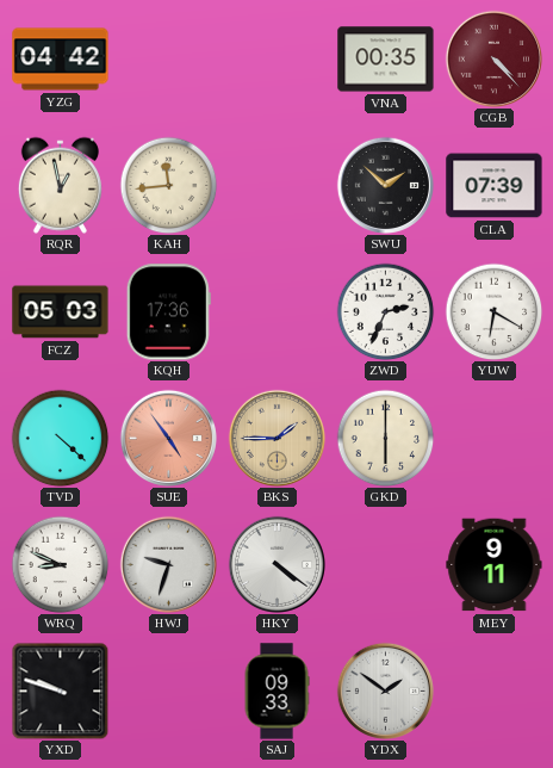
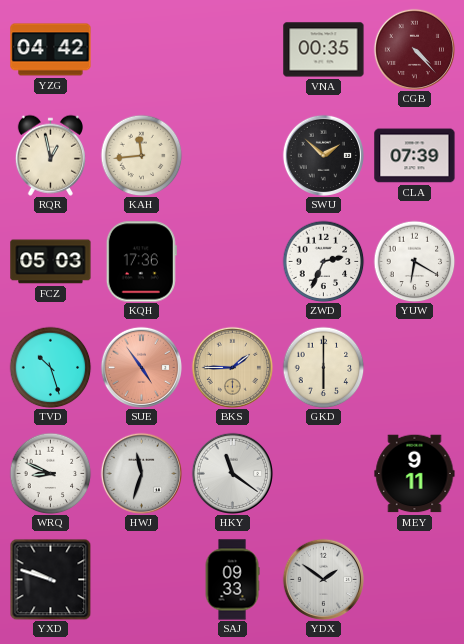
TVD: 4:22 -> 10:27
HWJ: 9:33 -> 11:33
HKY: 4:21 -> 11:21
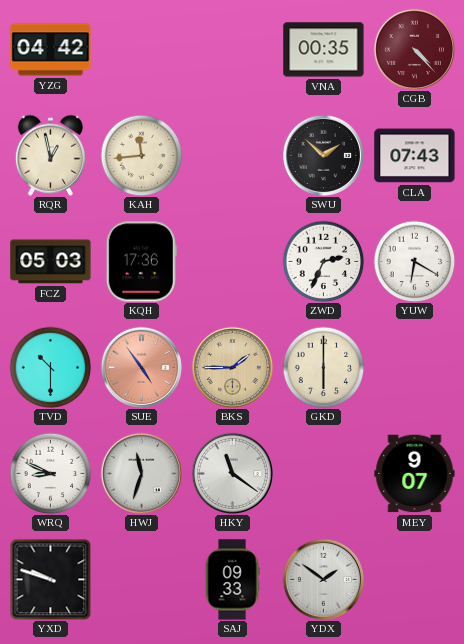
CLA: 07:39 -> 07:43
TVD: 10:27 -> 10:30
MEY: 9:11 -> 9:07
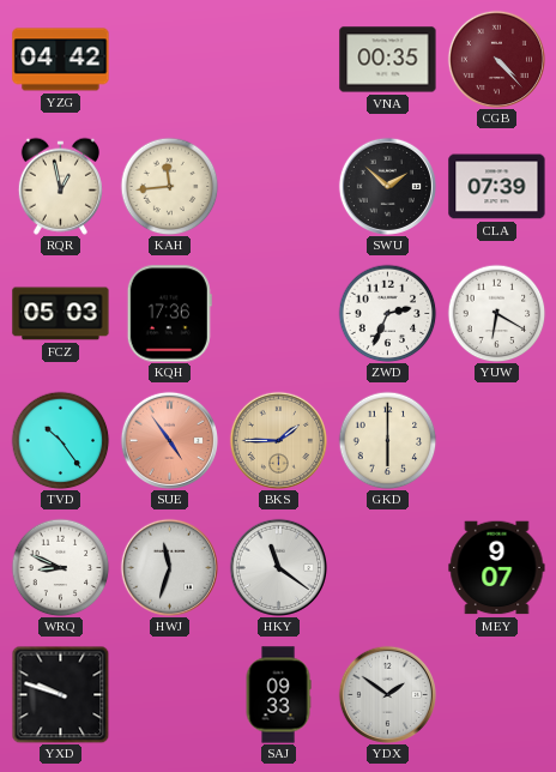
CLA: 07:43 -> 07:39
TVD: 10:30 -> 10:24
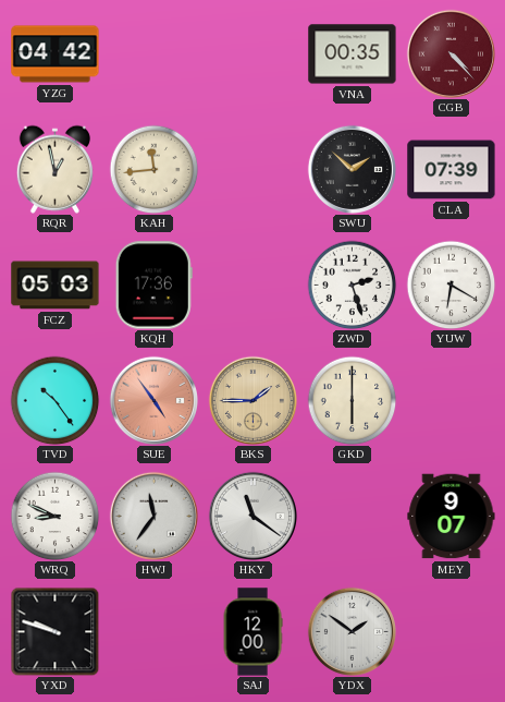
ZWD: 2:34 -> 2:27
HWJ: 11:33 -> 11:36
SAJ: 09:33 -> 12:00
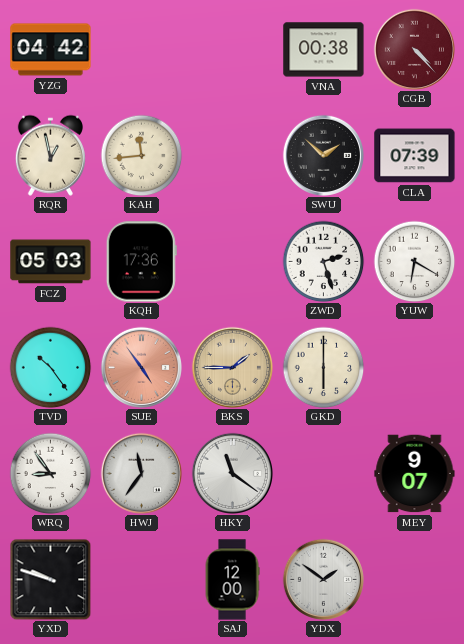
VNA: 00:35 -> 00:38
WRQ: 8:49 -> 8:54
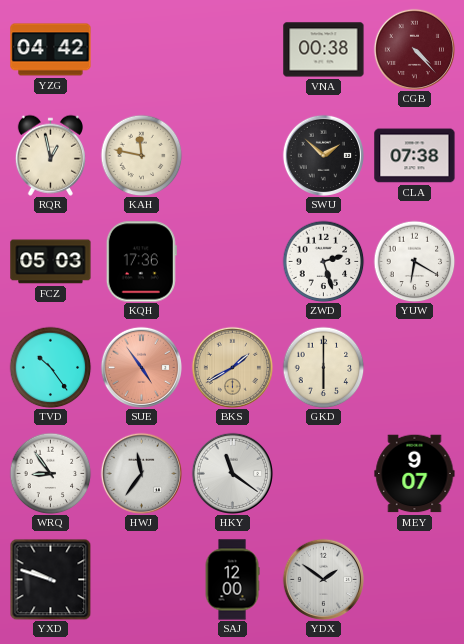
KAH: 11:44 -> 11:47
CLA: 07:39 -> 07:38
BKS: 1:45 -> 1:40
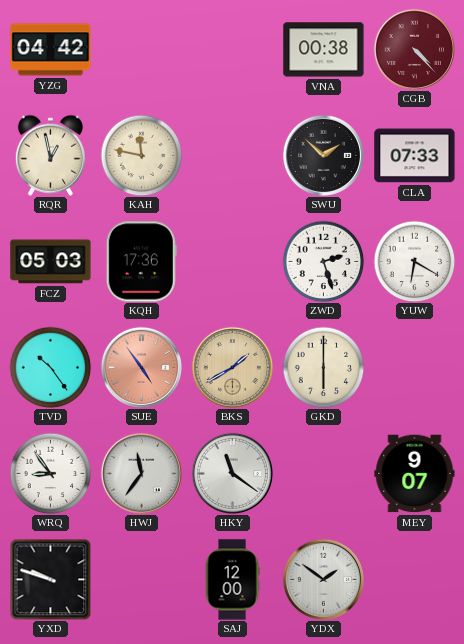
CLA: 07:38 -> 07:33
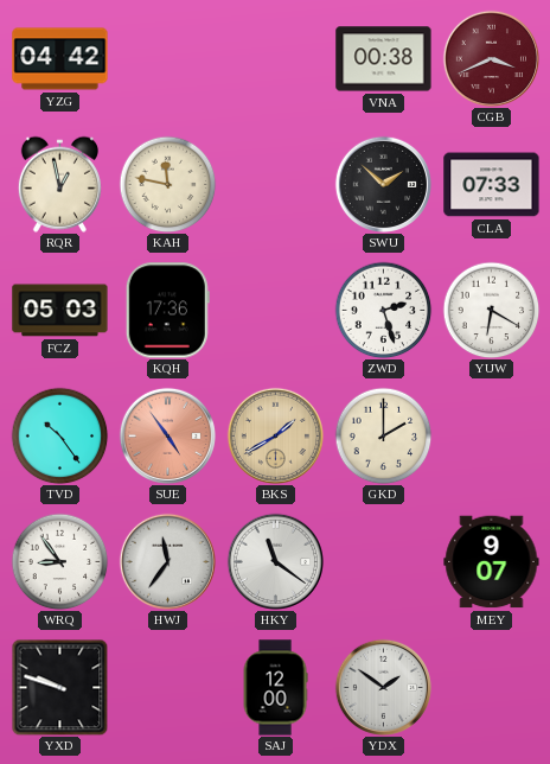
CGB: 4:23 -> 3:41
GKD: 6:00 -> 2:00
